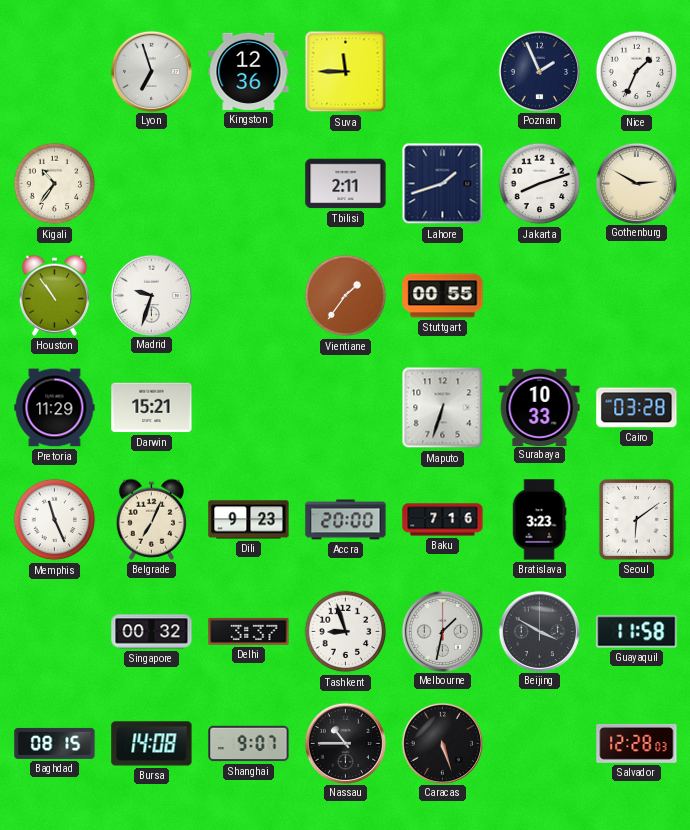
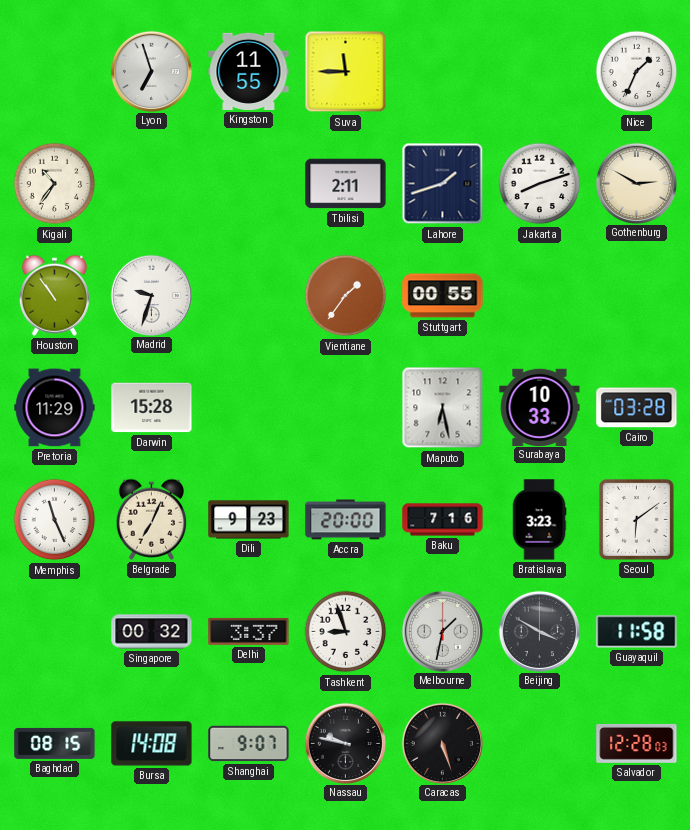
Kingston: 12:36 -> 11:55
Poznan: 1:56 -> none
Darwin: 15:21 -> 15:28
Maputo: 6:33 -> 6:28
Nassau: 10:45 -> 9:47
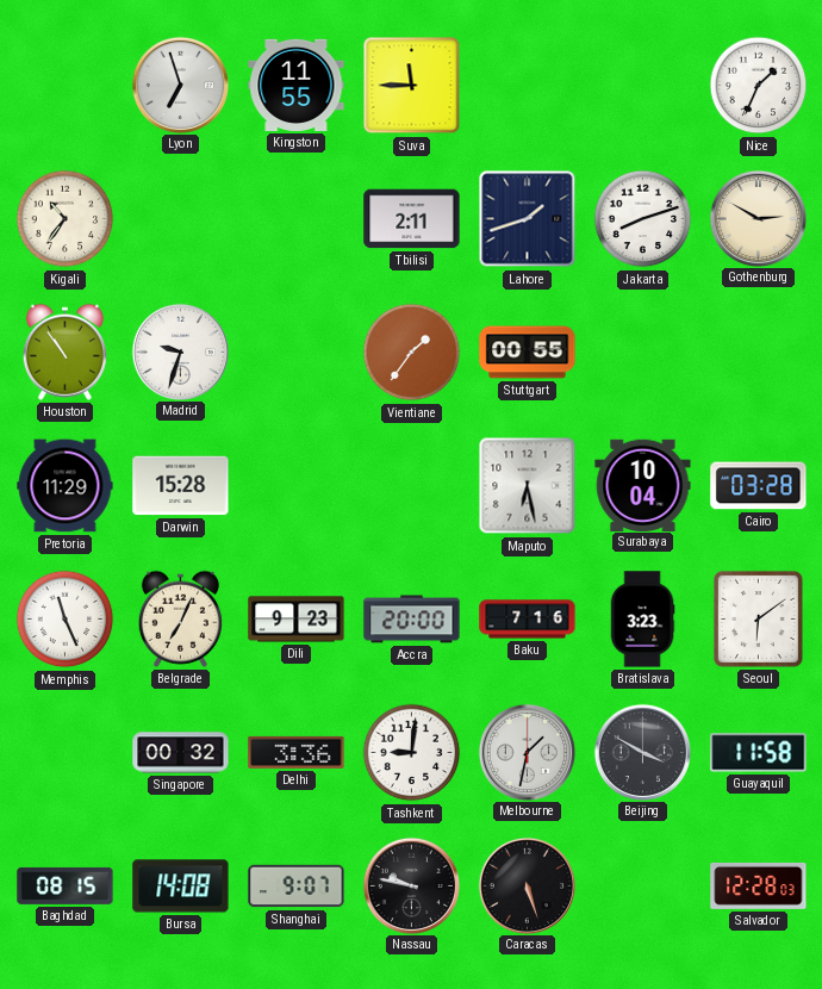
Surabaya: 10:33 -> 10:04
Delhi: 3:37 -> 3:36
Tashkent: 8:57 -> 9:01
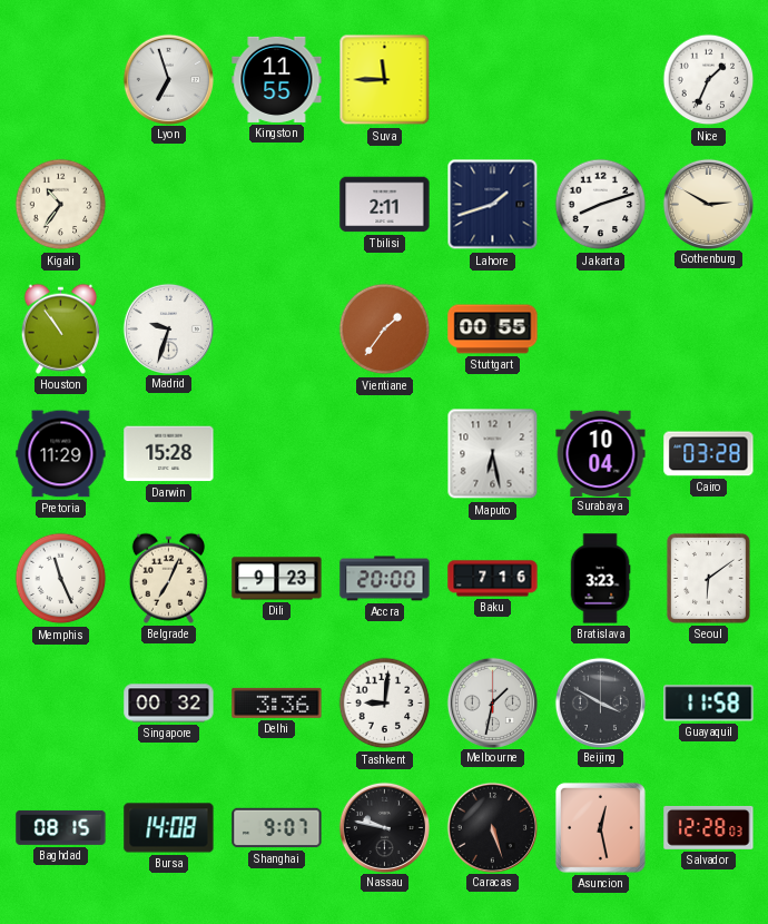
Asuncion: none -> 12:28
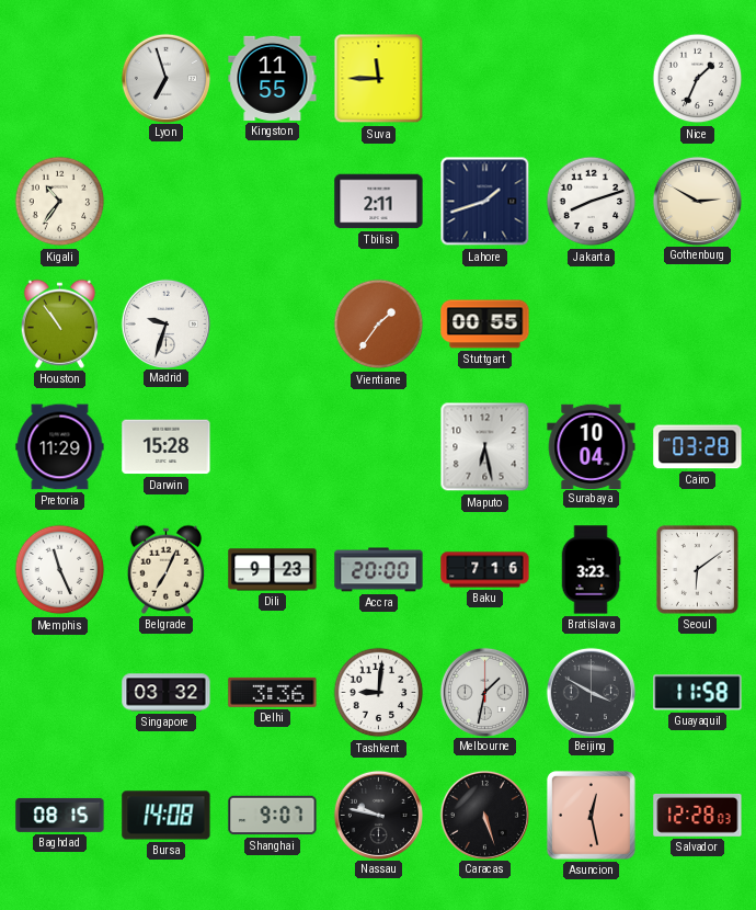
Singapore: 00:32 -> 03:32
